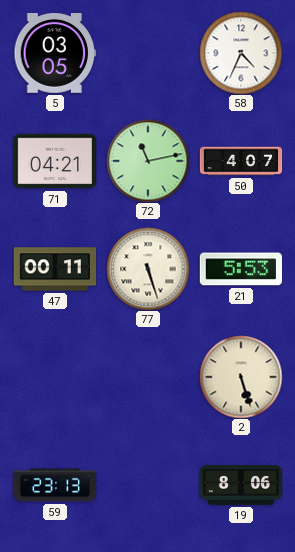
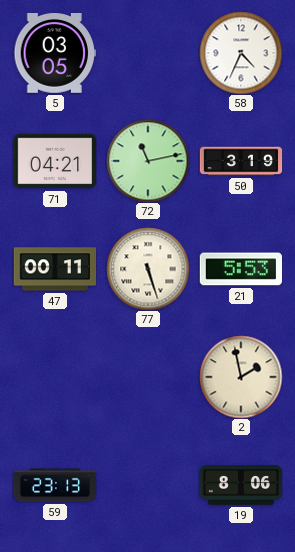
50: 4:07 -> 3:19
2: 5:27 -> 1:58
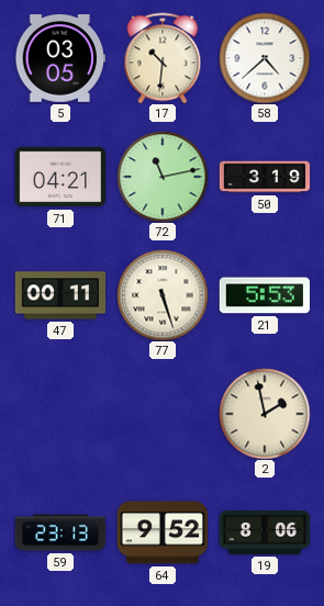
17: none -> 10:31
58: 4:34 -> 4:38
64: none -> 9:52
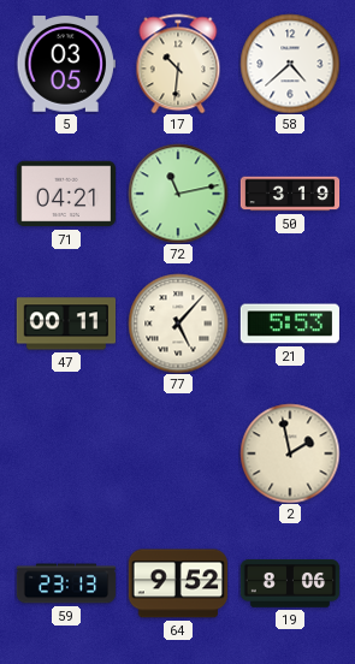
77: 5:27 -> 5:07
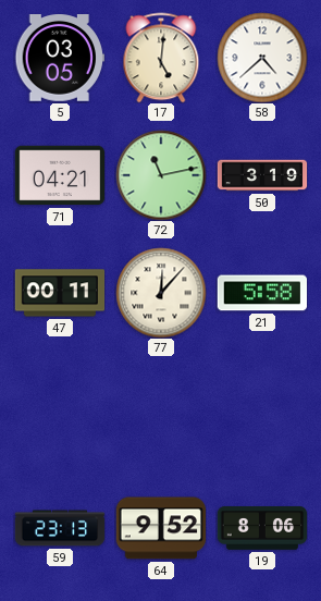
17: 10:31 -> 5:01
77: 5:07 -> 12:07
21: 5:53 -> 5:58
2: 1:58 -> none
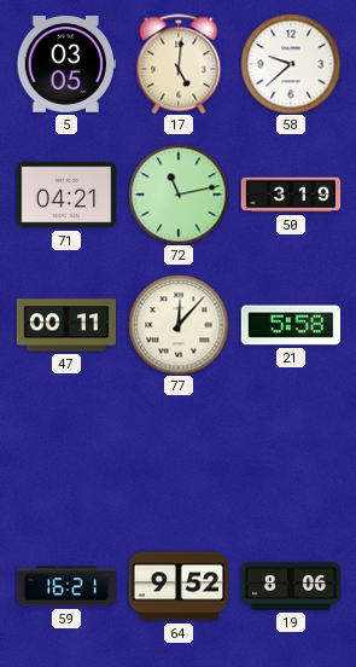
58: 4:38 -> 9:38
59: 23:13 -> 16:21
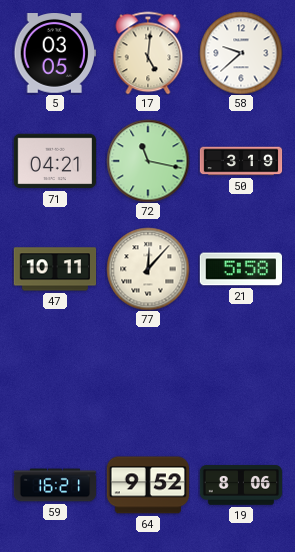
72: 11:13 -> 11:17
47: 00:11 -> 10:11
